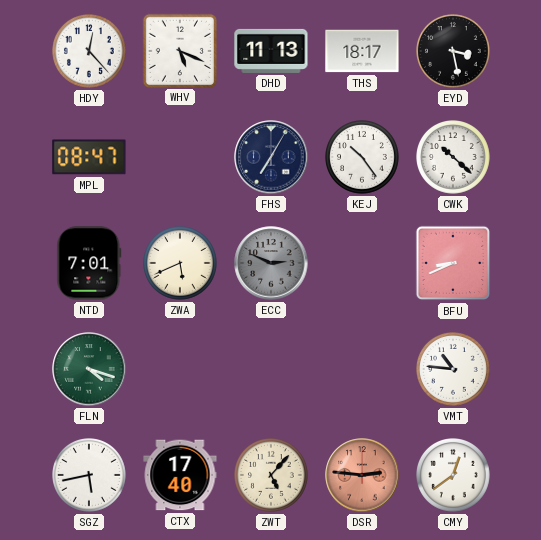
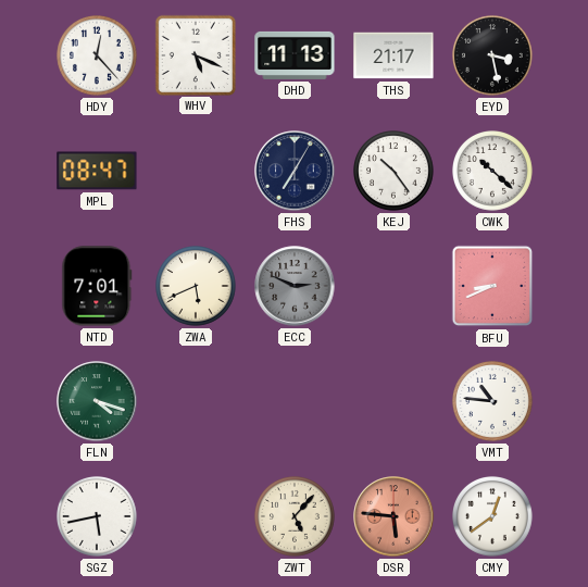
THS: 18:17 -> 21:17
CTX: 17:40 -> none
DSR: 2:46 -> 5:46
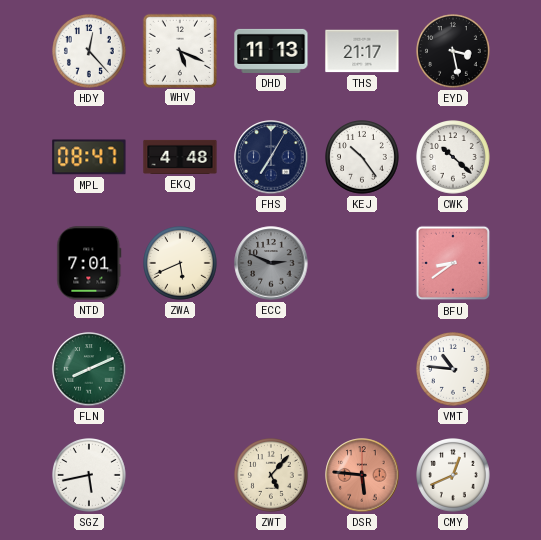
EKQ: none -> 4:48
BFU: 8:41 -> 8:39
FLN: 4:18 -> 8:11
CMY: 12:39 -> 12:41
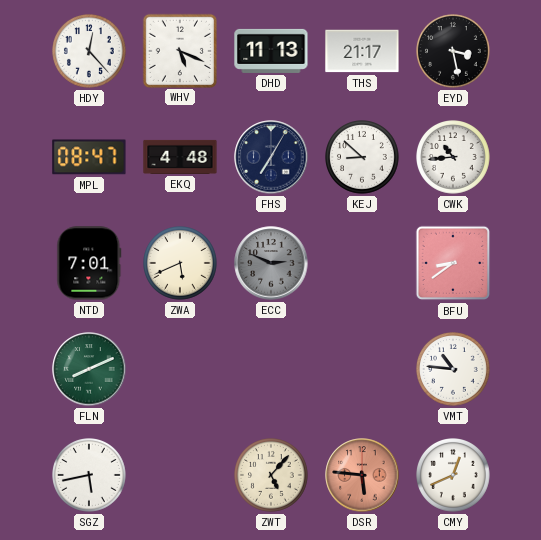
KEJ: 10:24 -> 8:52
CWK: 10:22 -> 10:44
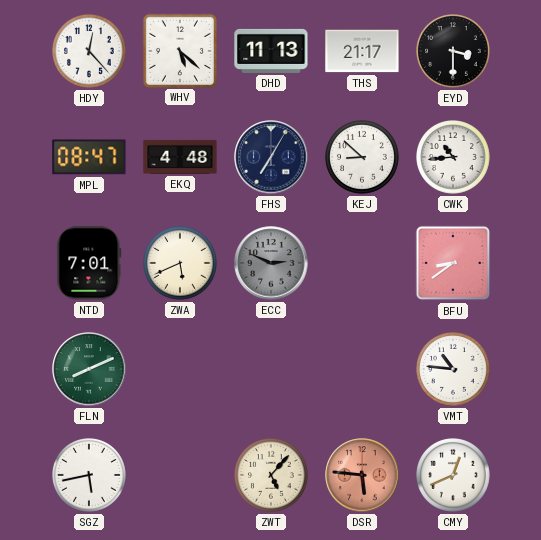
WHV: 5:19 -> 5:22
EYD: 3:28 -> 3:30
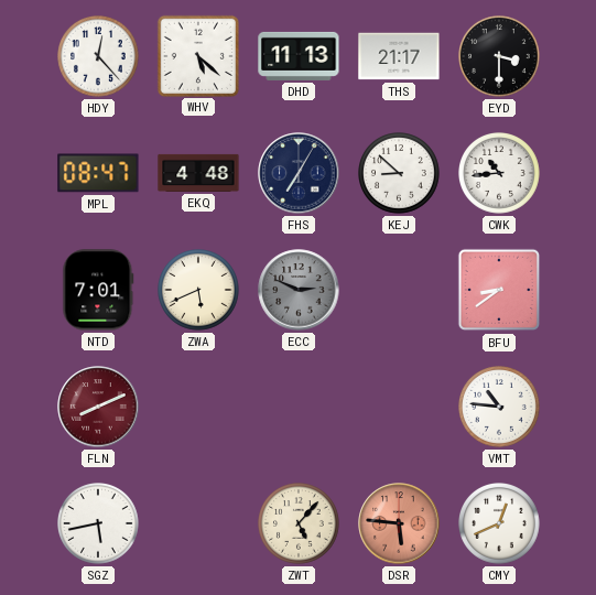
FLN dial: green -> burgundy
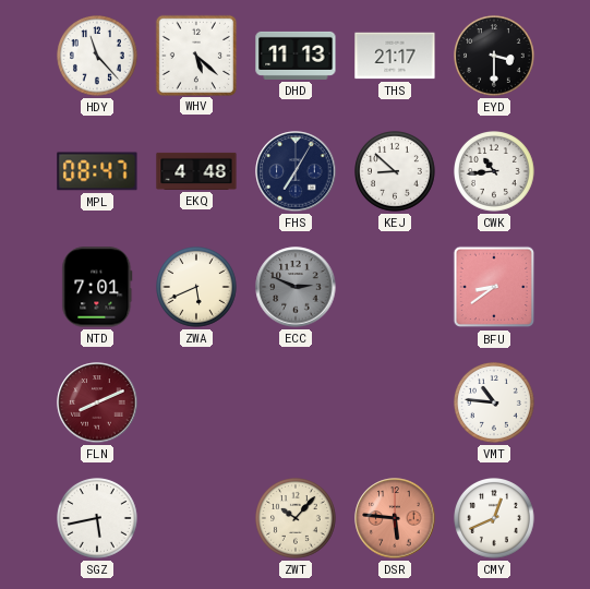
HDY: 12:23 -> 11:23
ZWT: 5:07 -> 10:07
